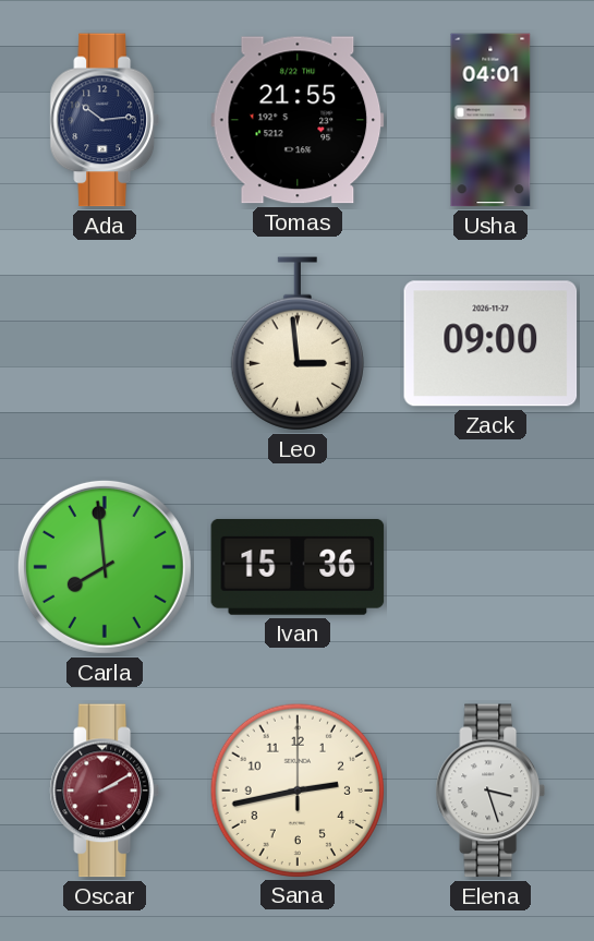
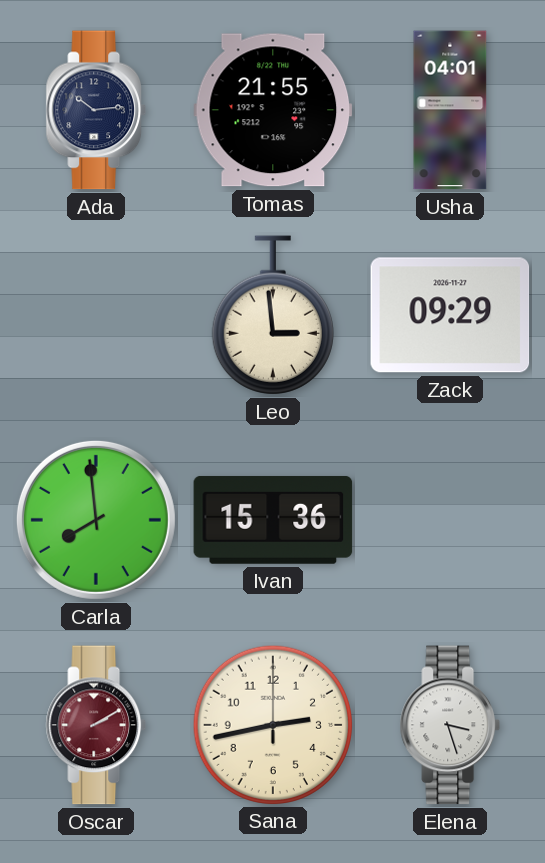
Zack: 09:00 -> 09:29
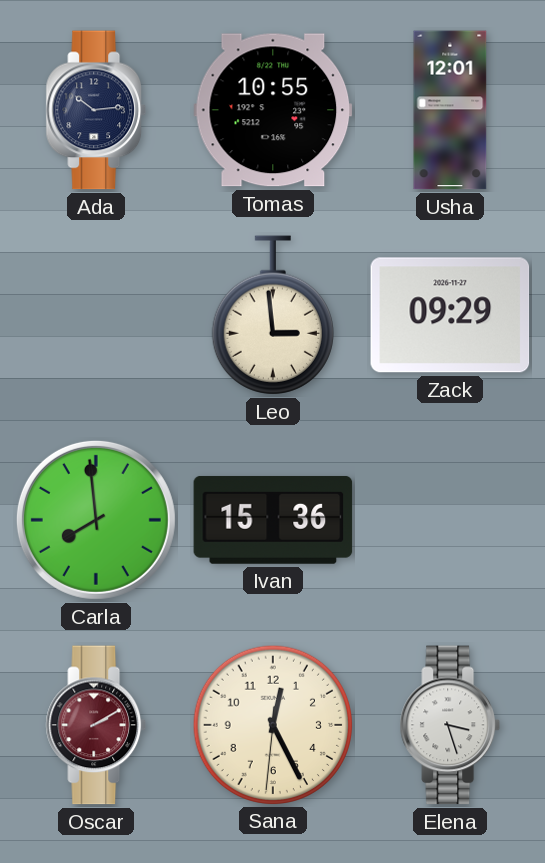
Tomas: 21:55 -> 10:55
Usha: 04:01 -> 12:01
Sana: 2:43 -> 12:25
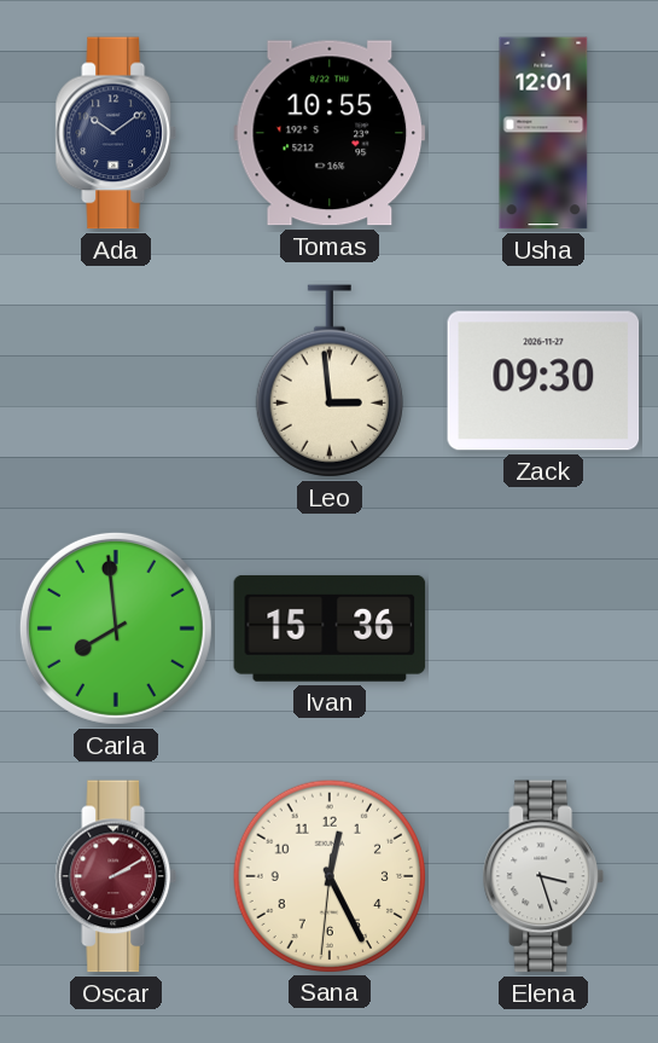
Ada: 10:14 -> 10:09
Zack: 09:29 -> 09:30
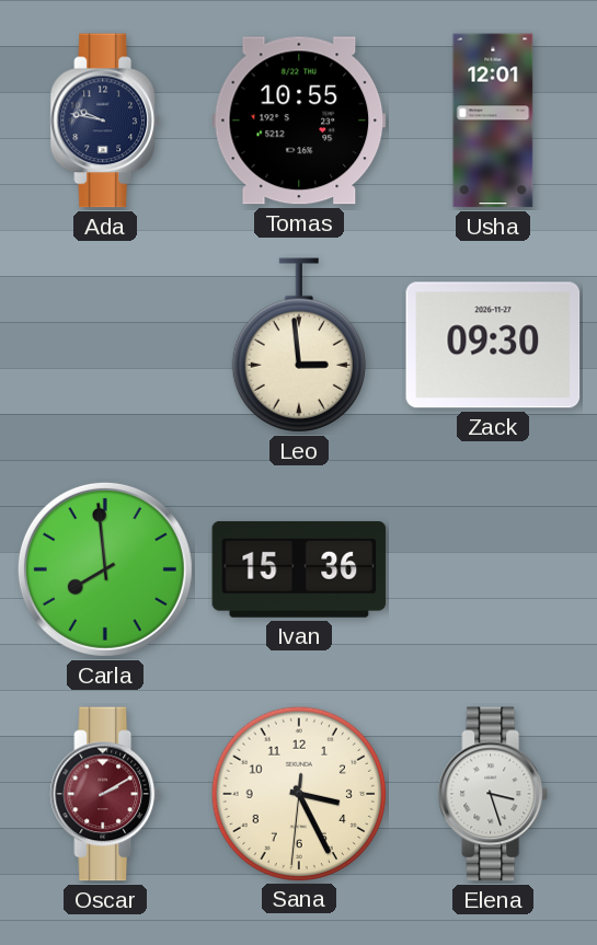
Ada: 10:09 -> 9:47
Sana: 12:25 -> 3:25
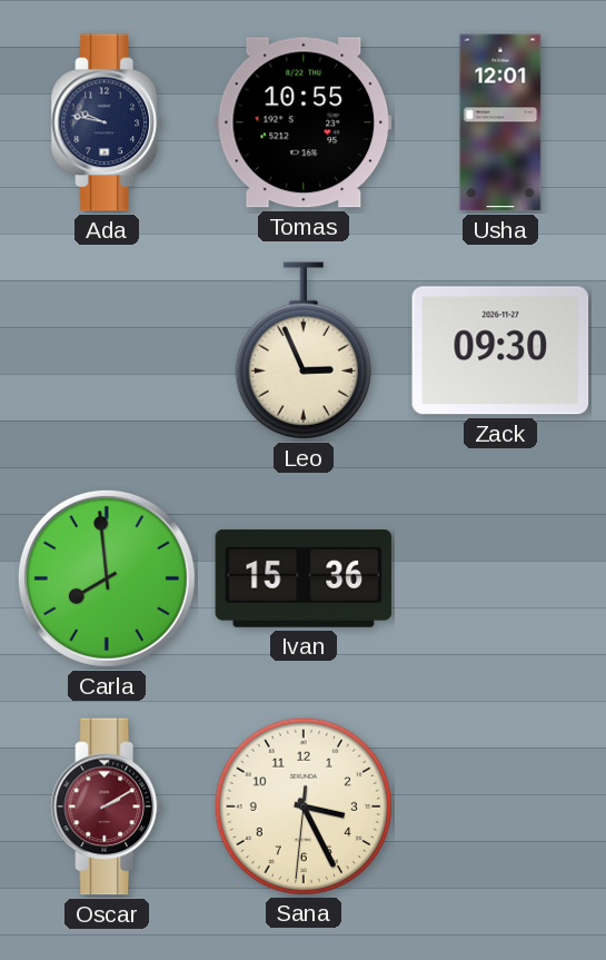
Leo: 2:59 -> 2:56
Elena: 3:27 -> none
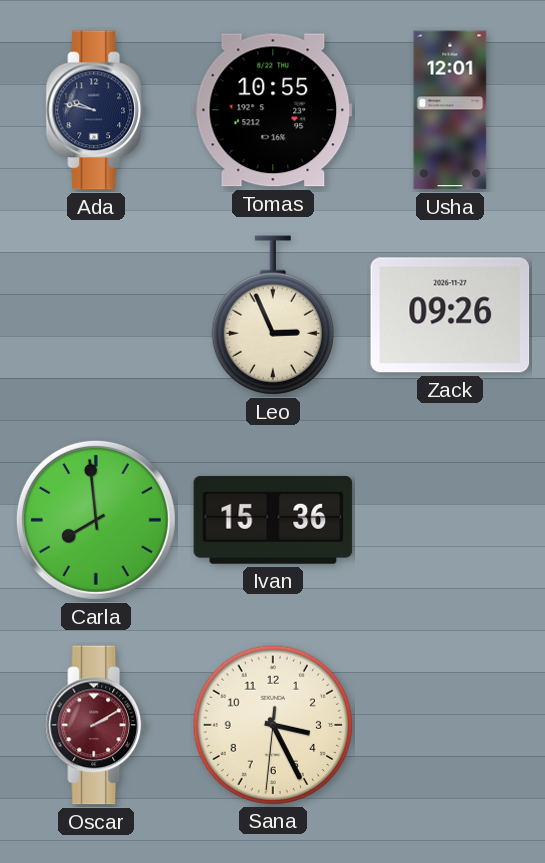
Zack: 09:30 -> 09:26
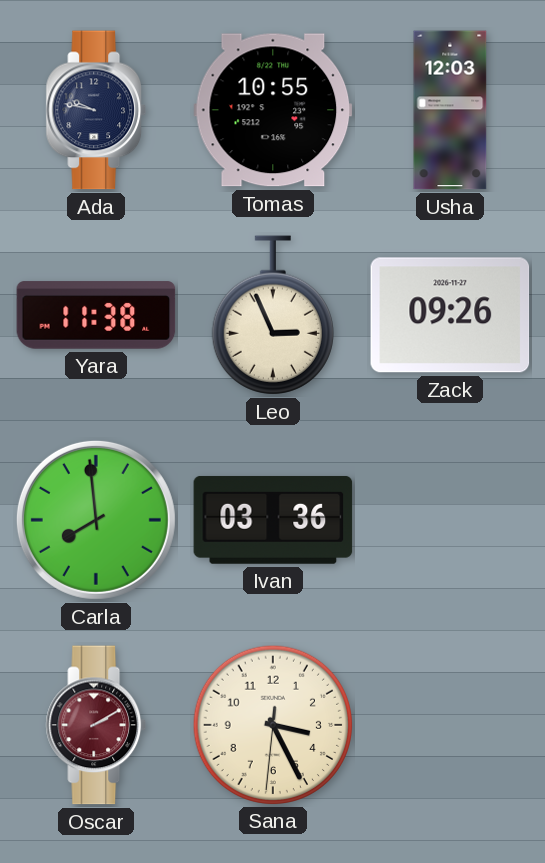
Usha: 12:01 -> 12:03
Yara: none -> 11:38
Ivan: 15:36 -> 03:36
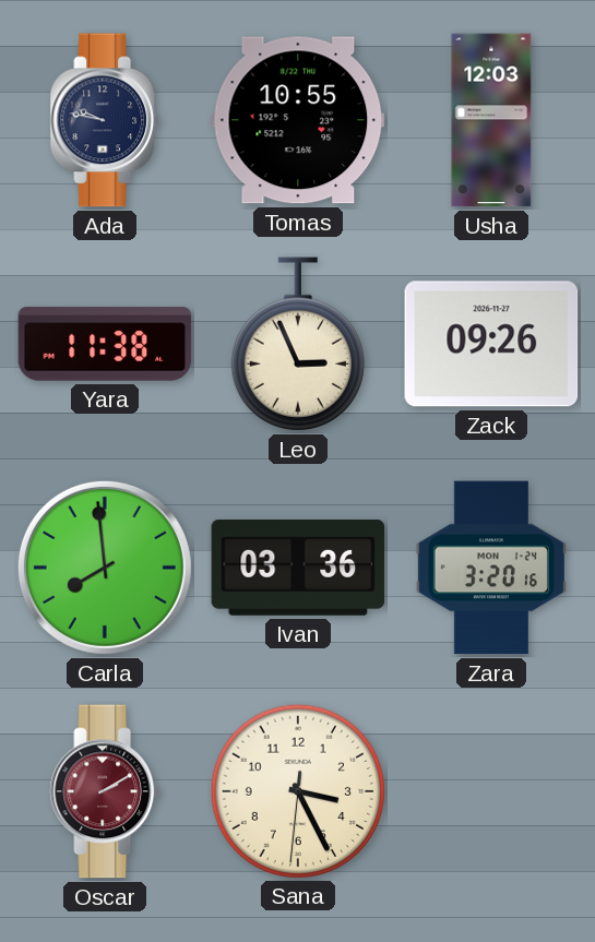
Zara: none -> 3:20
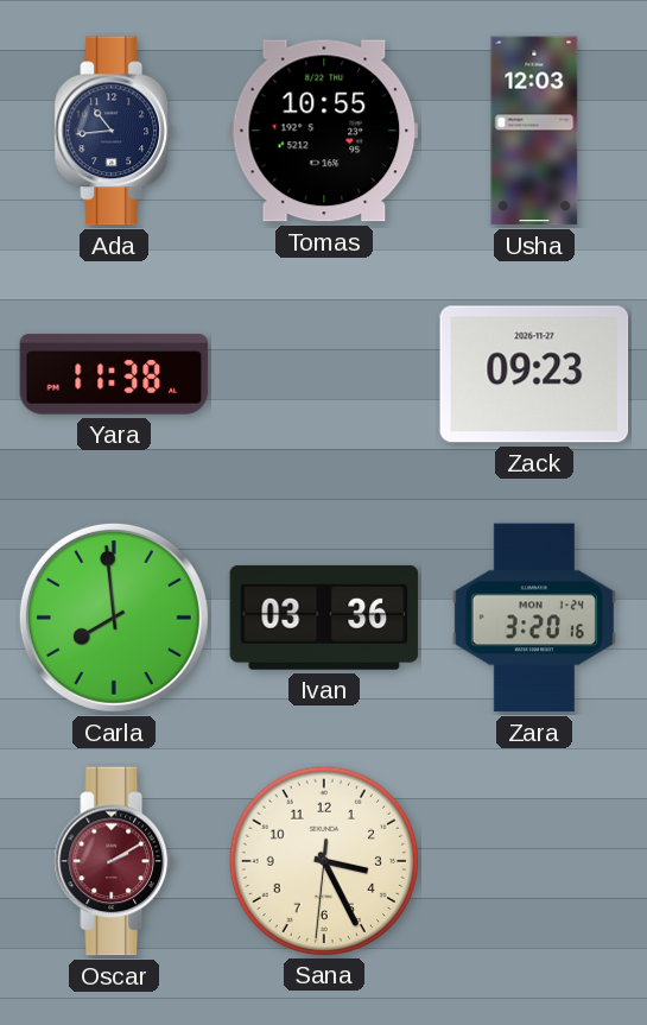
Ada: 9:47 -> 10:44
Leo: 2:56 -> none
Zack: 09:26 -> 09:23
